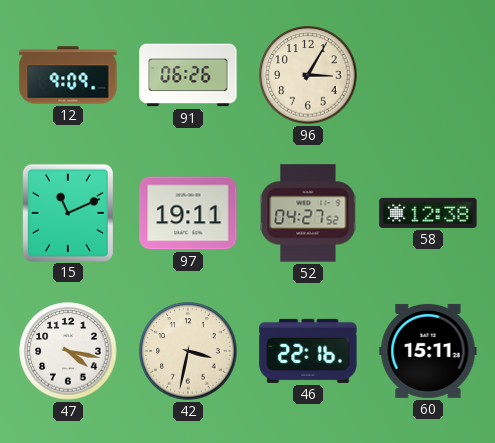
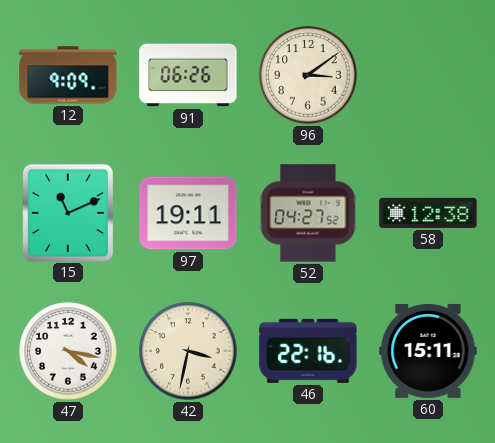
96: 3:05 -> 3:09
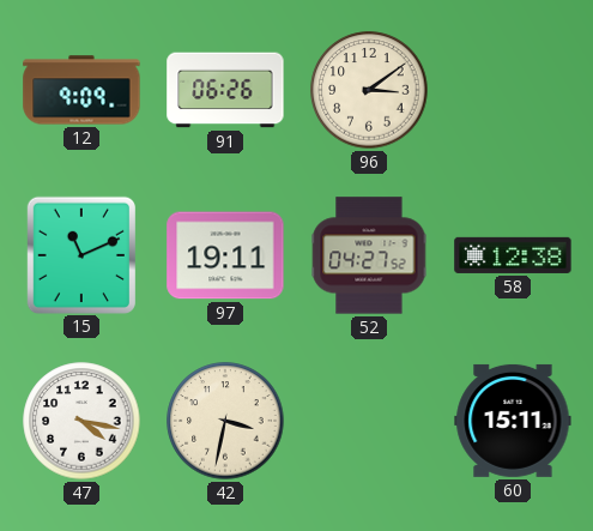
46: 22:16 -> none
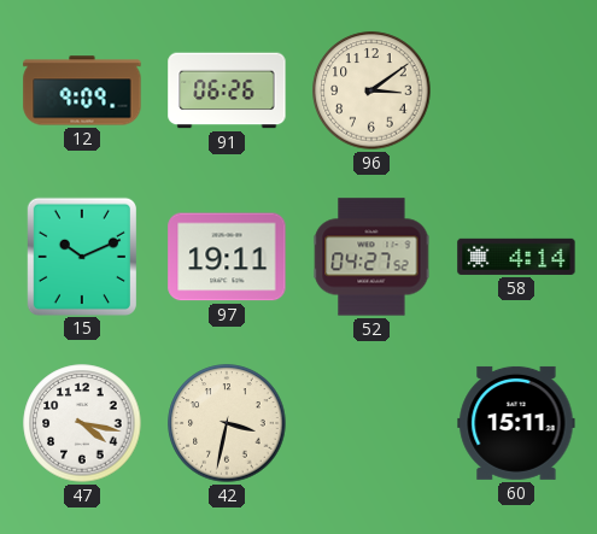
15: 11:11 -> 10:11
58: 12:38 -> 4:14
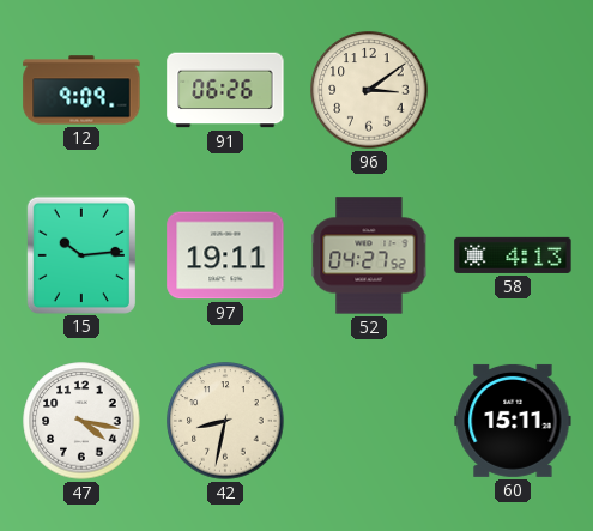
15: 10:11 -> 10:14
58: 4:14 -> 4:13
42: 3:32 -> 8:32
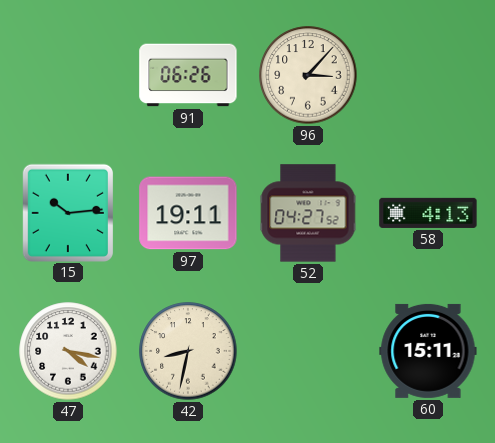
12: 9:09 -> none
96: 3:09 -> 3:07
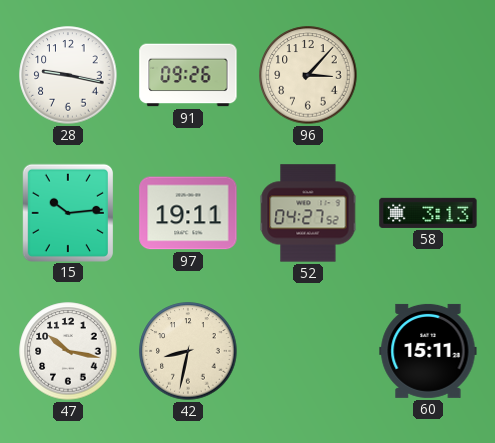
28: none -> 9:17
91: 06:26 -> 09:26
58: 4:13 -> 3:13
47: 4:17 -> 10:17
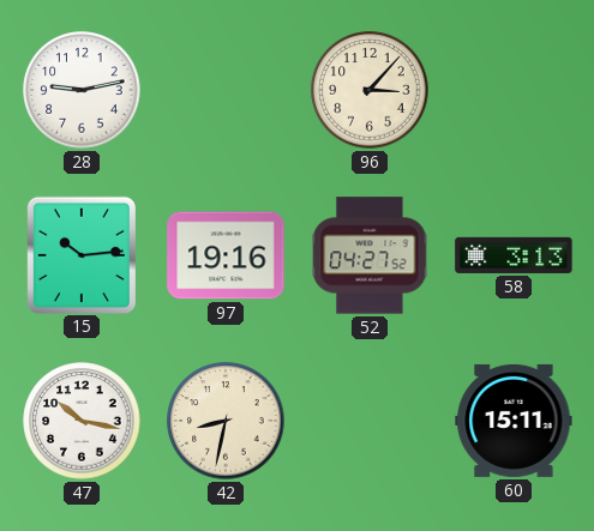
28: 9:17 -> 9:13
91: 09:26 -> none
97: 19:11 -> 19:16
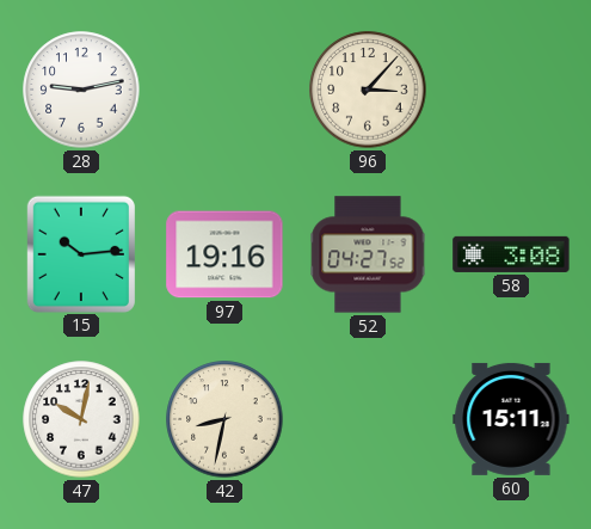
58: 3:13 -> 3:08
47: 10:17 -> 10:02
